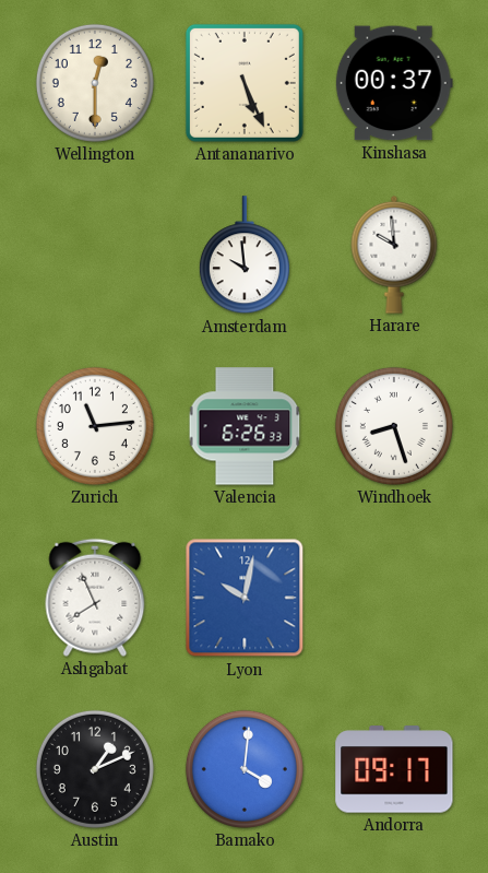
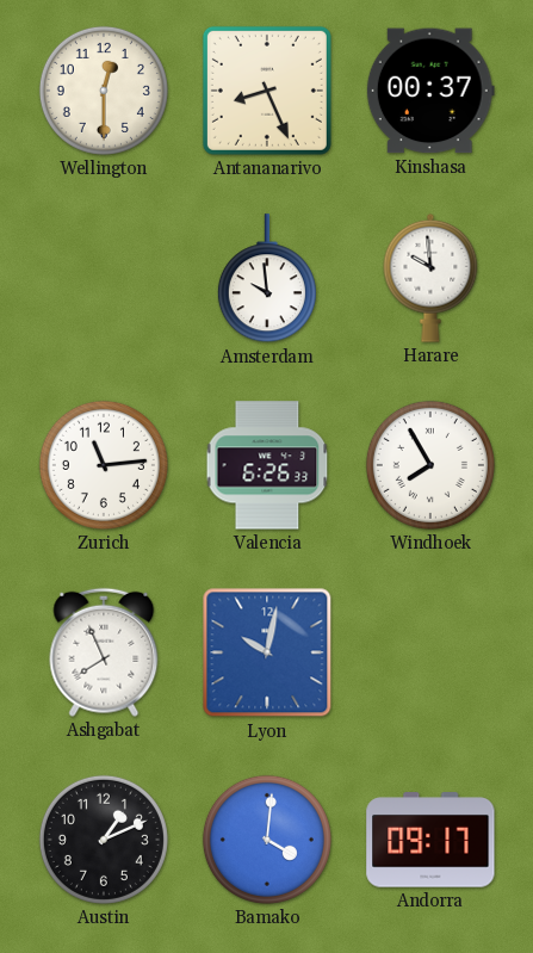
Antananarivo: 5:26 -> 8:26
Windhoek: 8:27 -> 7:55
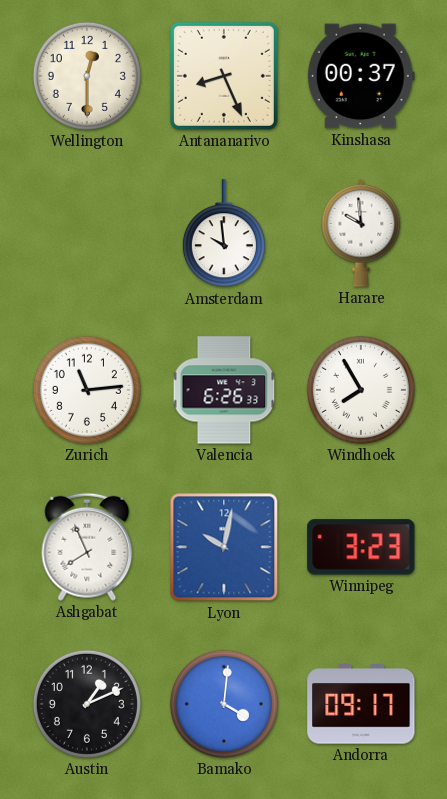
Winnipeg: none -> 3:23
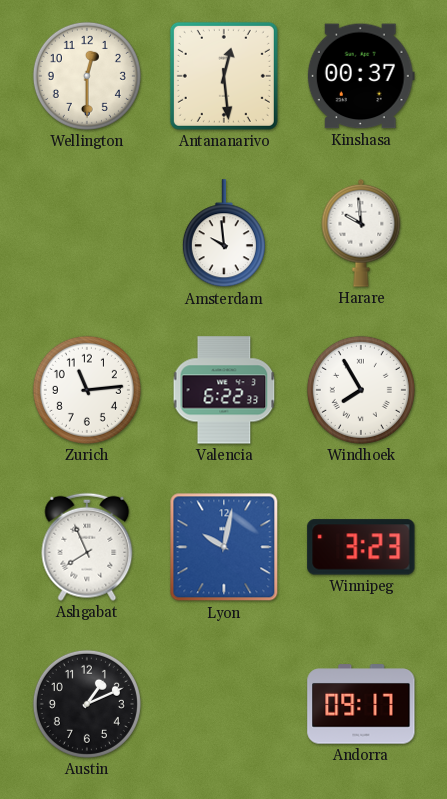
Antananarivo: 8:26 -> 12:29
Valencia: 6:26 -> 6:22
Bamako: 4:01 -> none
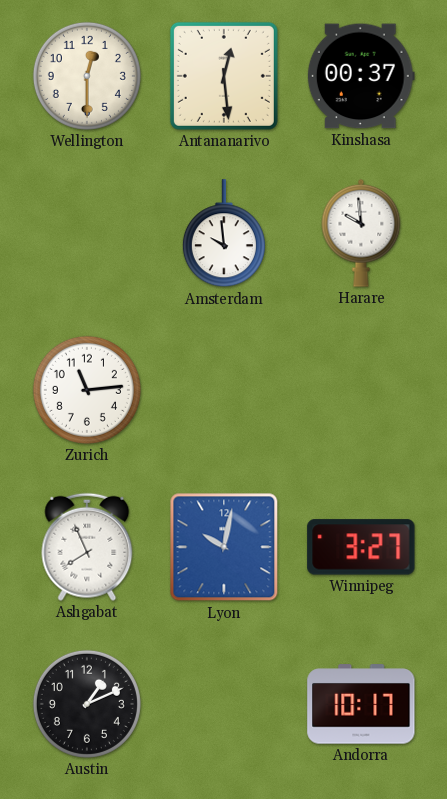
Valencia: 6:22 -> none
Windhoek: 7:55 -> none
Winnipeg: 3:23 -> 3:27
Andorra: 09:17 -> 10:17
